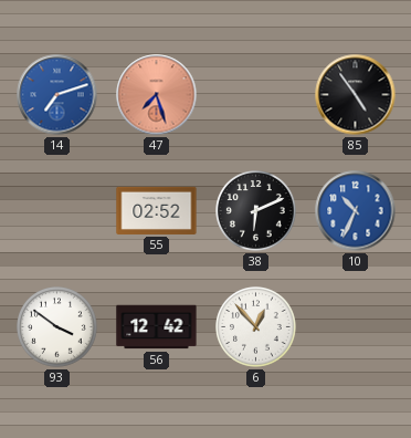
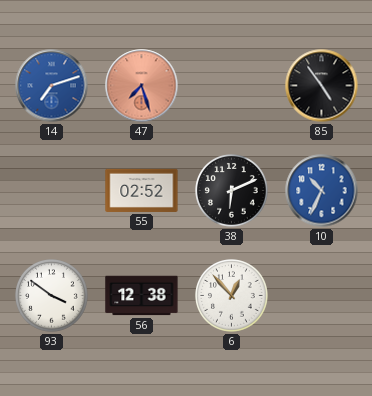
56: 12:42 -> 12:38
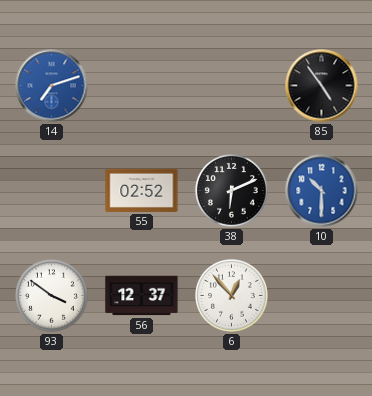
47: 7:27 -> none
10: 10:34 -> 10:30
56: 12:38 -> 12:37
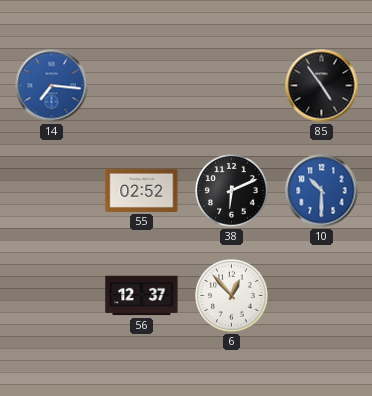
14: 7:12 -> 7:16
93: 3:51 -> none
